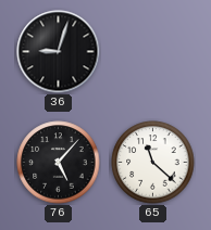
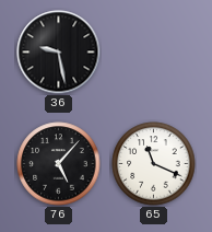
36: 9:03 -> 9:28
65: 11:22 -> 11:19
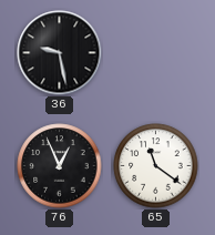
76: 5:07 -> 12:56
65: 11:19 -> 11:21
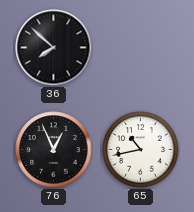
36: 9:28 -> 7:52
65: 11:21 -> 10:43
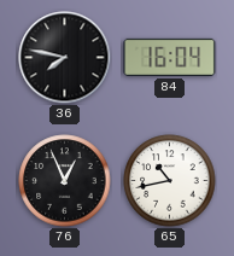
36: 7:52 -> 7:47
84: none -> 16:04
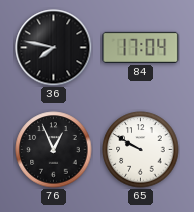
84: 16:04 -> 17:04
65: 10:43 -> 9:50
